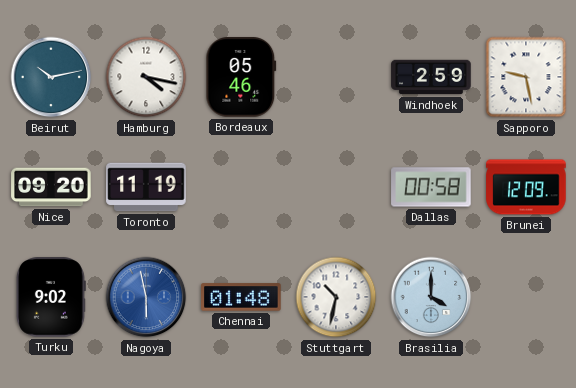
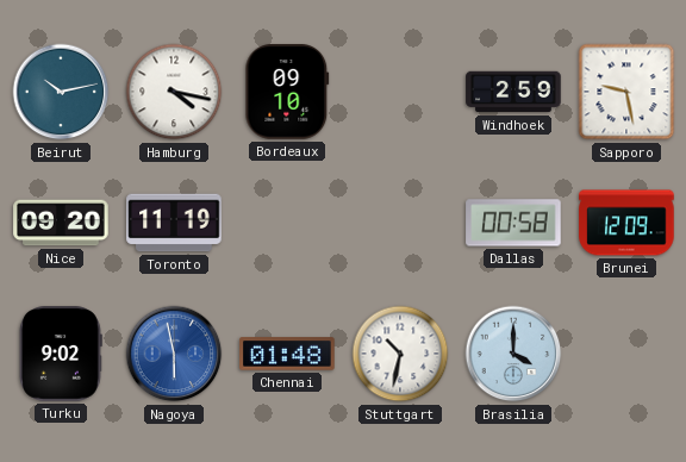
Bordeaux: 05:46 -> 09:10
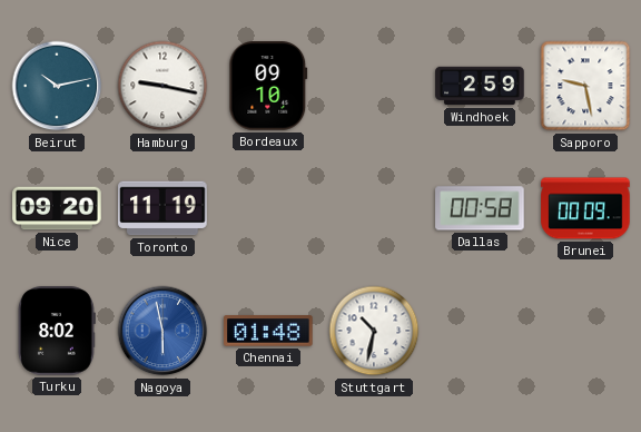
Hamburg: 4:17 -> 9:17
Brunei: 12:09 -> 00:09
Turku: 9:02 -> 8:02
Brasilia: 4:00 -> none
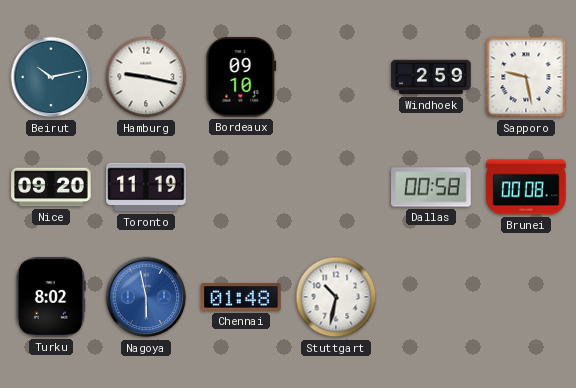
Brunei: 00:09 -> 00:08
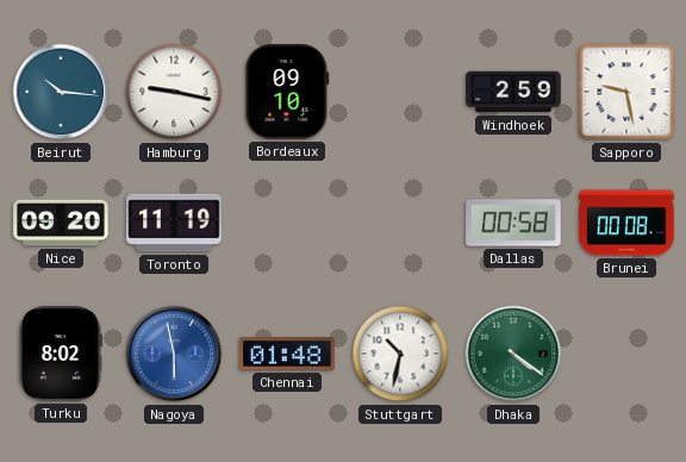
Beirut: 10:13 -> 10:16
Dhaka: none -> 4:21
